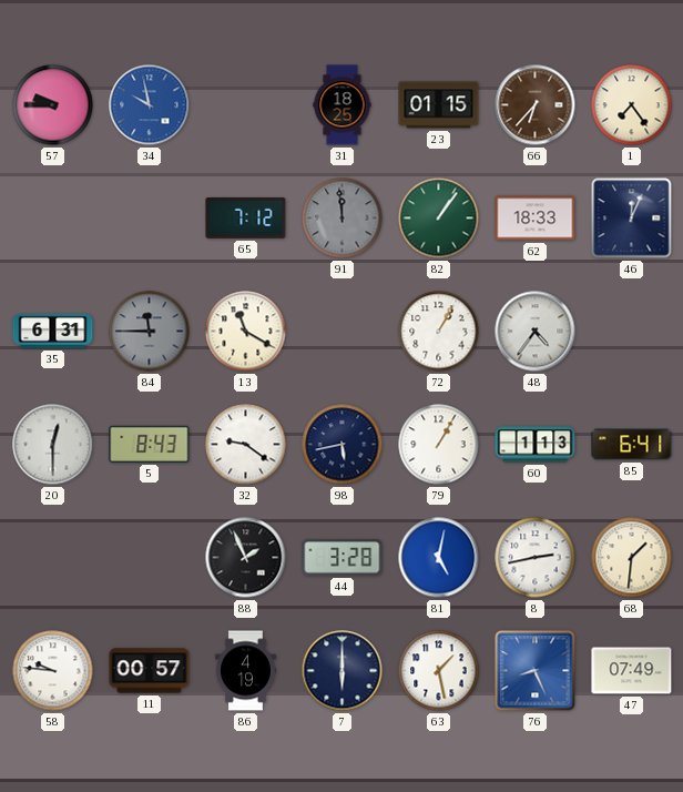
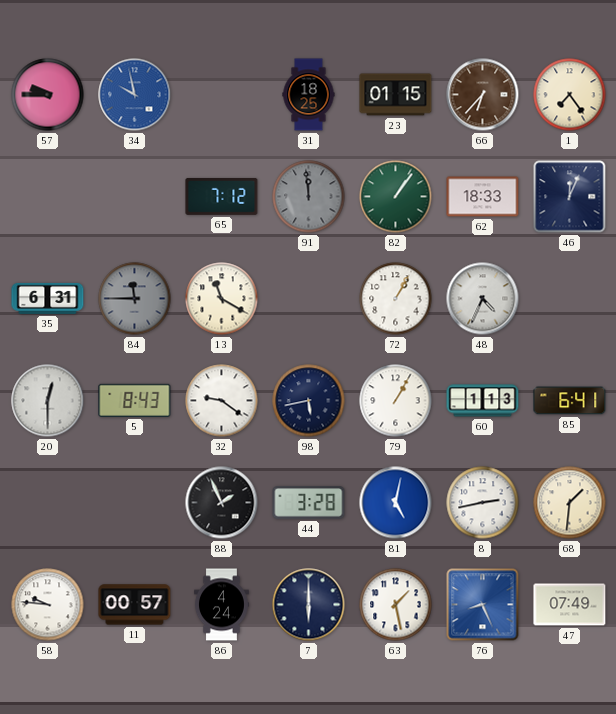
48: 4:36 -> 4:34
86: 4:19 -> 4:24
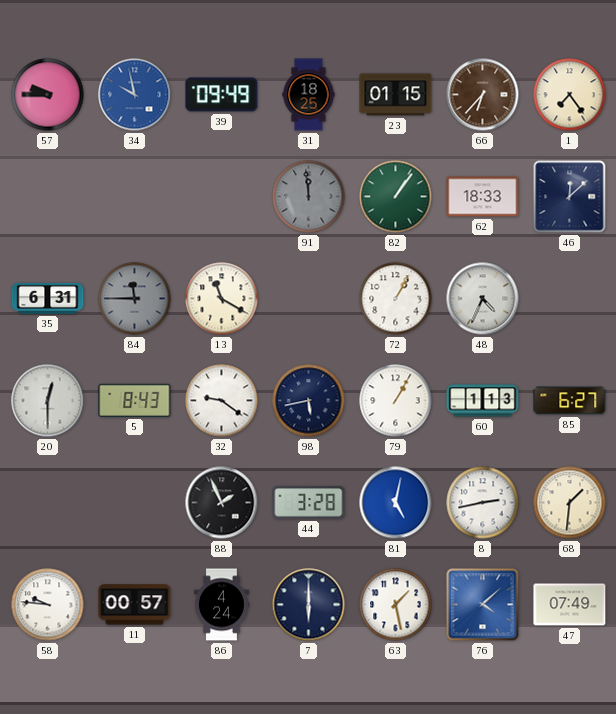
39: none -> 09:49
65: 7:12 -> none
46: 12:04 -> 12:08
85: 6:41 -> 6:27
76: 8:26 -> 4:08
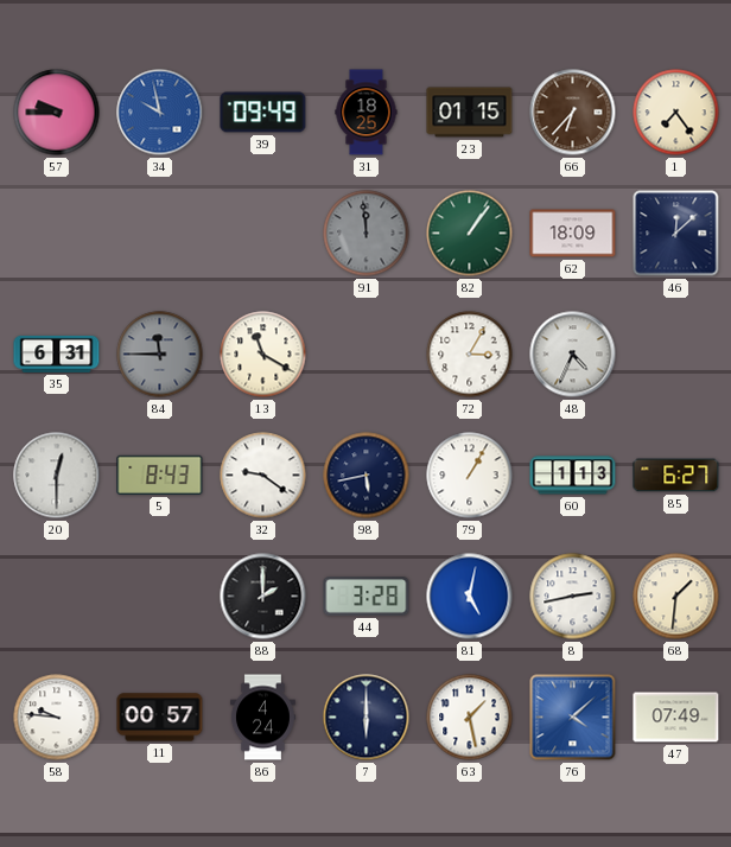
62: 18:33 -> 18:09
72: 1:05 -> 3:05
88: 1:56 -> 2:00
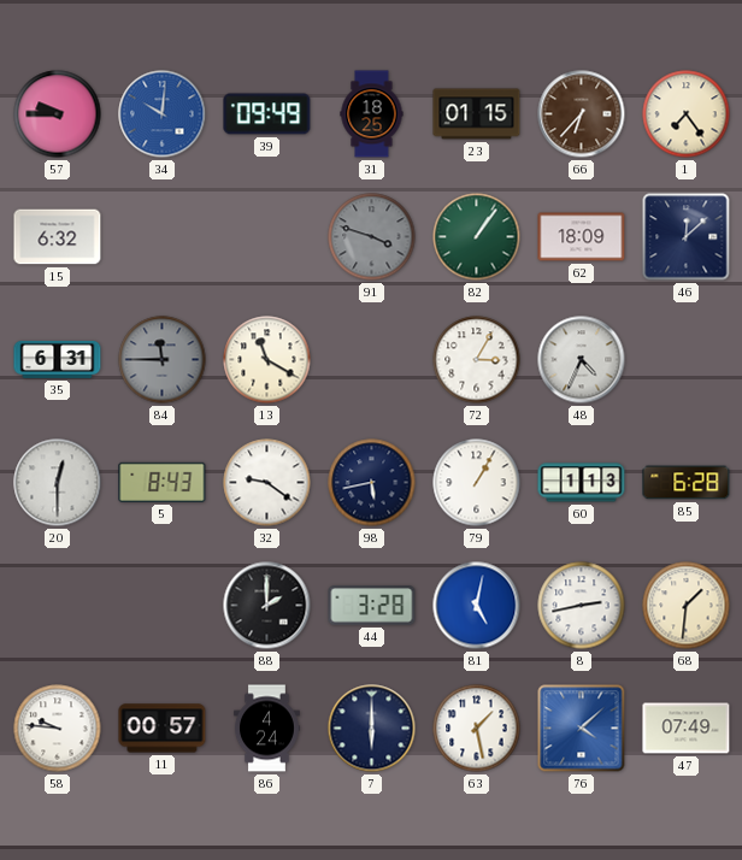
34: 9:58 -> 10:01
15: none -> 6:32
91: 11:59 -> 3:48
85: 6:27 -> 6:28
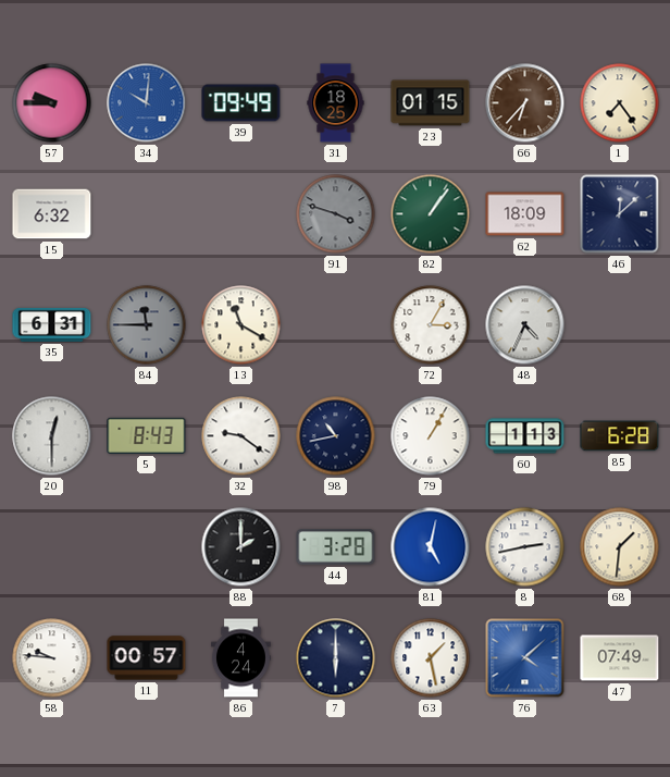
98: 5:43 -> 10:43
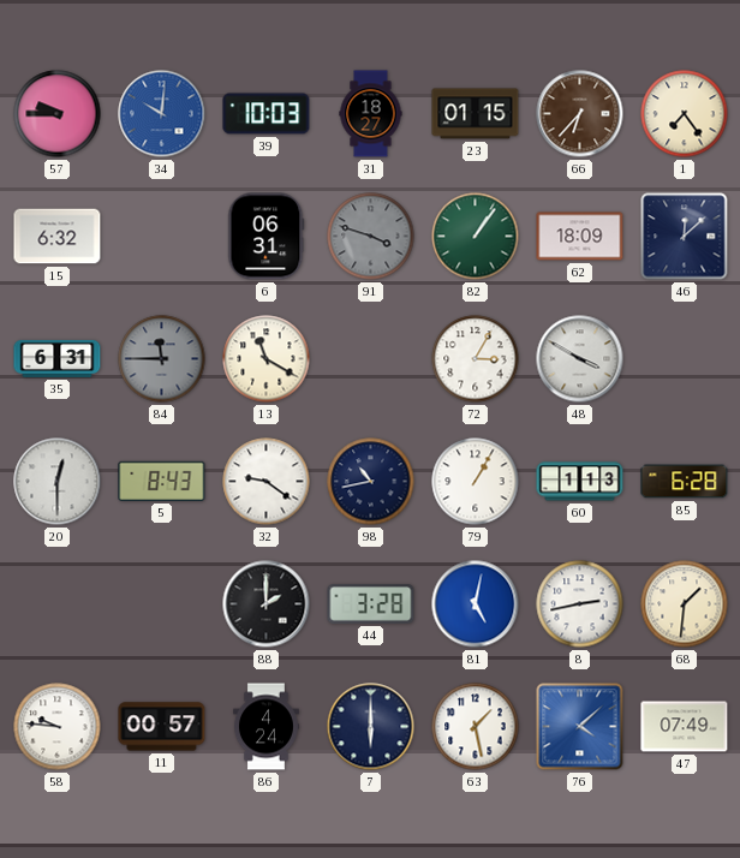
39: 09:49 -> 10:03
31: 18:25 -> 18:27
6: none -> 06:31
48: 4:34 -> 3:50
